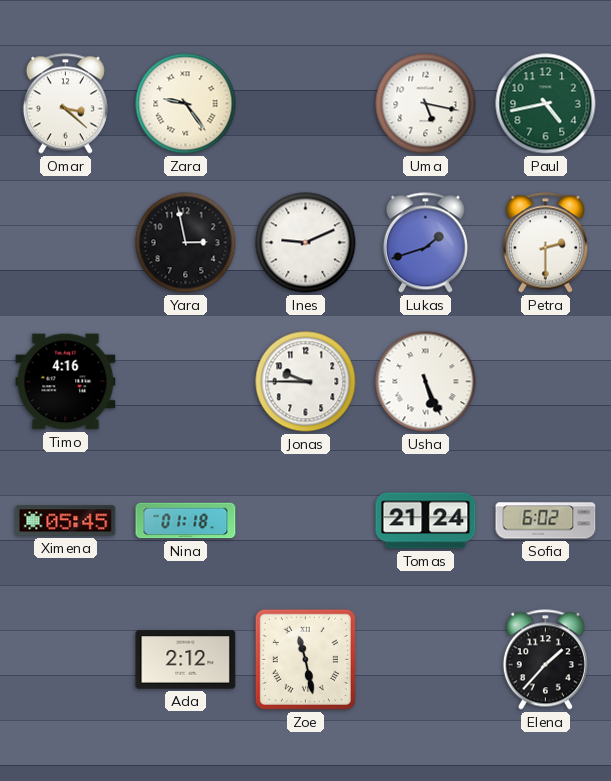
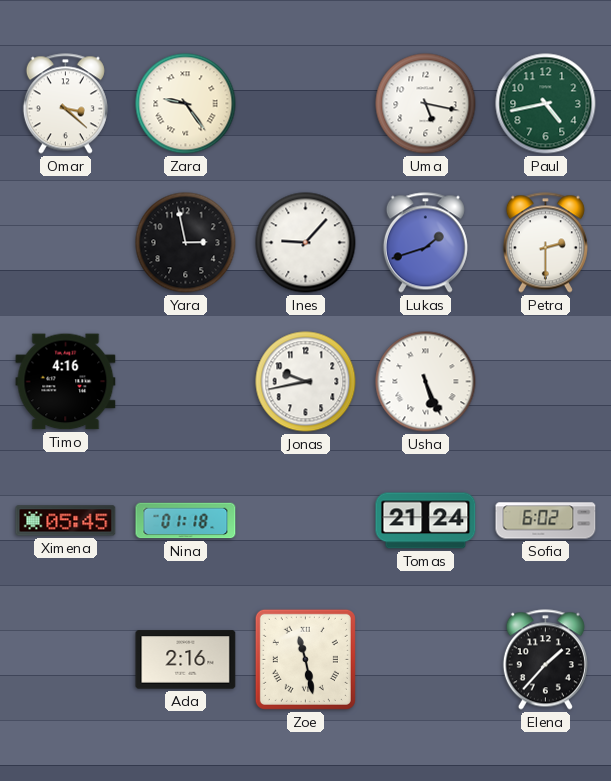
Ines: 9:11 -> 9:07
Jonas: 9:45 -> 9:43
Ada: 2:12 -> 2:16
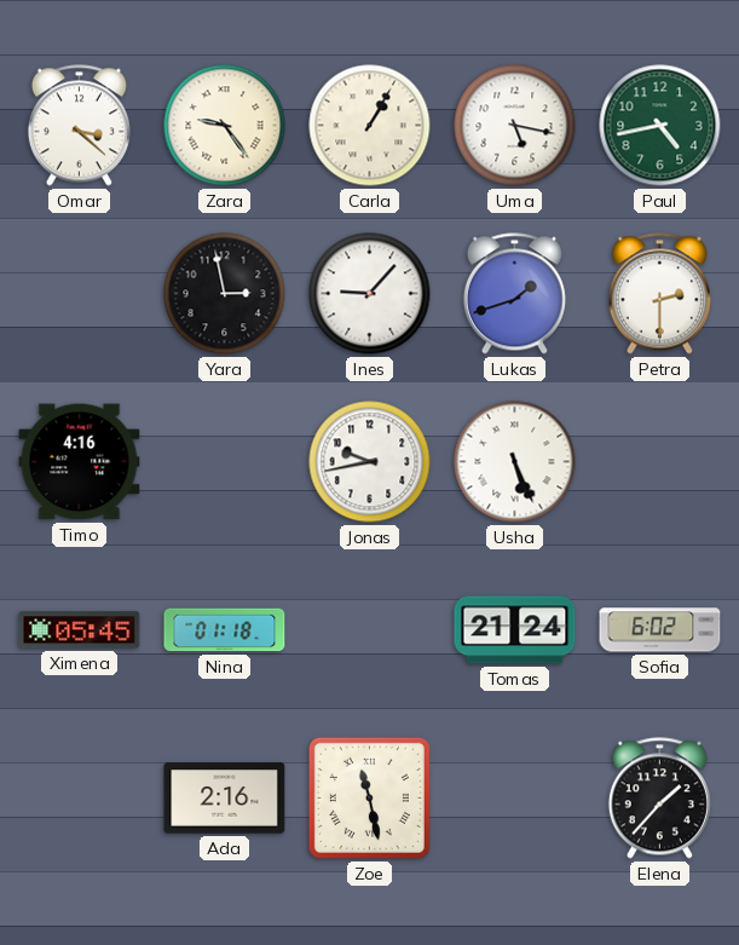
Carla: none -> 1:05
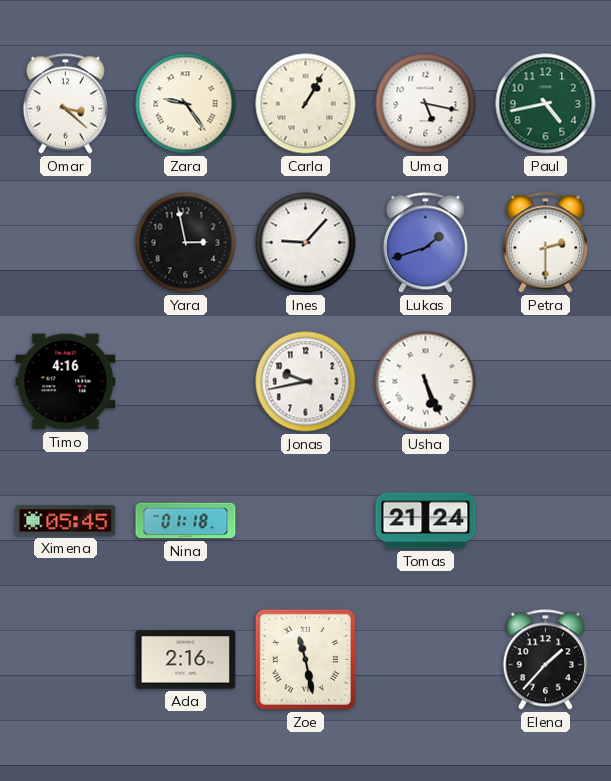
Sofia: 6:02 -> none
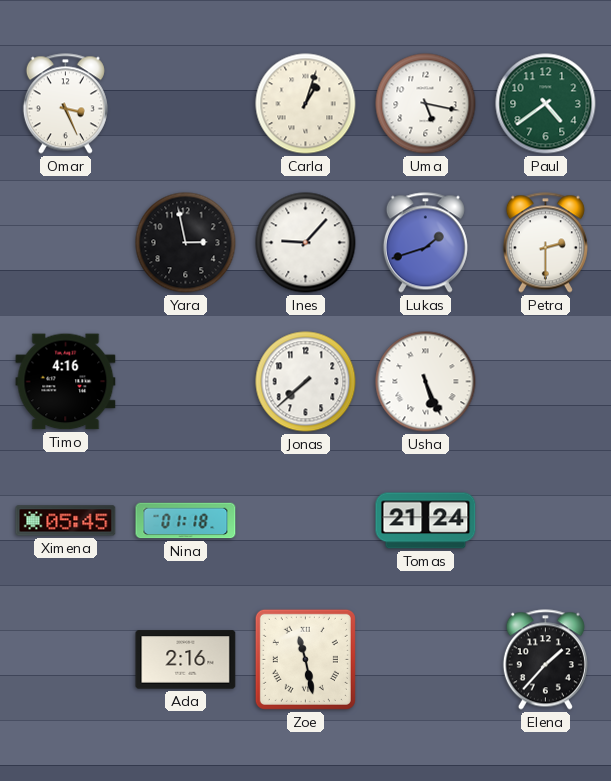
Omar: 3:22 -> 3:26
Zara: 9:24 -> none
Carla: 1:05 -> 1:03
Paul: 4:43 -> 4:39
Jonas: 9:43 -> 7:38
